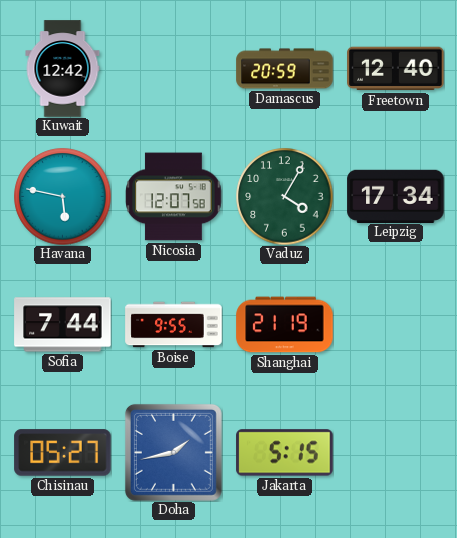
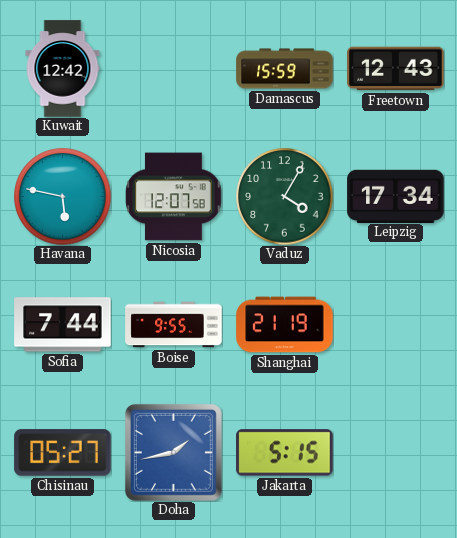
Damascus: 20:59 -> 15:59
Freetown: 12:40 -> 12:43
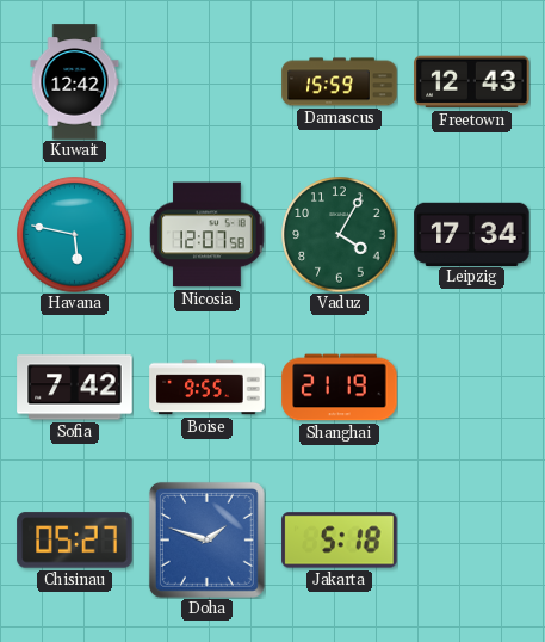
Sofia: 7:44 -> 7:42
Doha: 1:43 -> 1:48
Jakarta: 5:15 -> 5:18
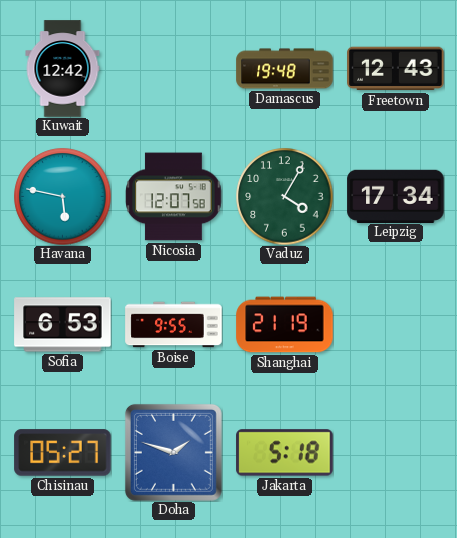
Damascus: 15:59 -> 19:48
Sofia: 7:42 -> 6:53
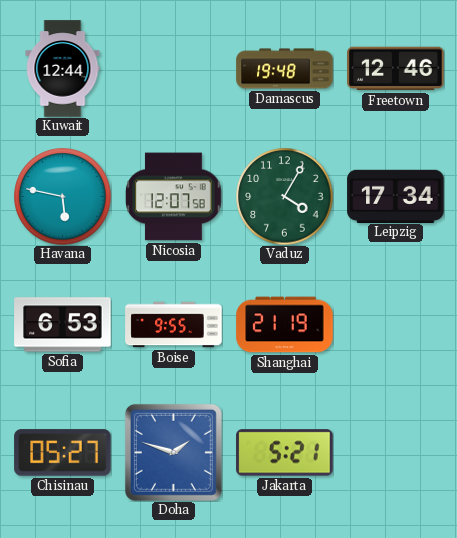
Kuwait: 12:42 -> 12:44
Freetown: 12:43 -> 12:46
Jakarta: 5:18 -> 5:21
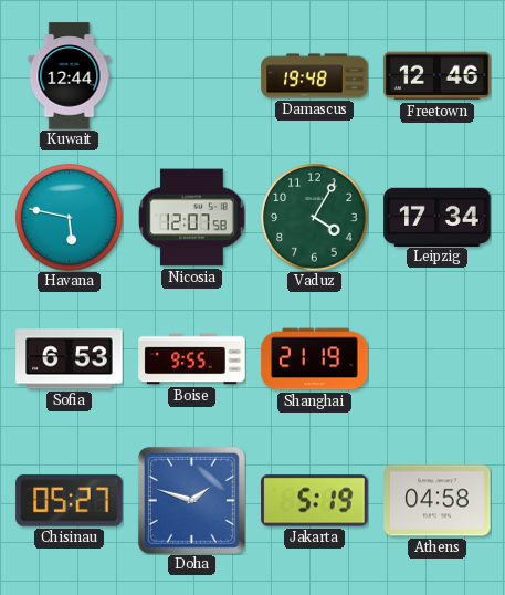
Jakarta: 5:21 -> 5:19
Athens: none -> 04:58
